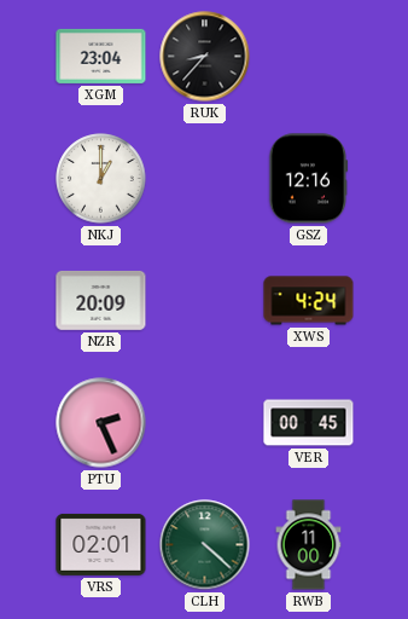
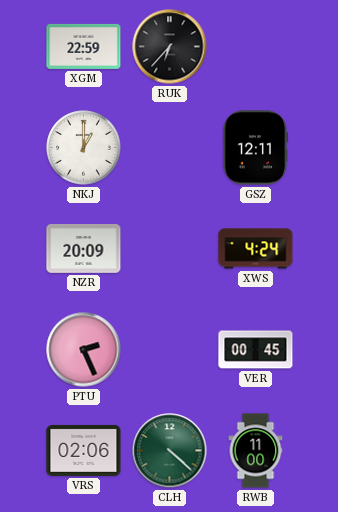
XGM: 23:04 -> 22:59
RUK: 8:37 -> 6:37
GSZ: 12:16 -> 12:11
VRS: 02:01 -> 02:06
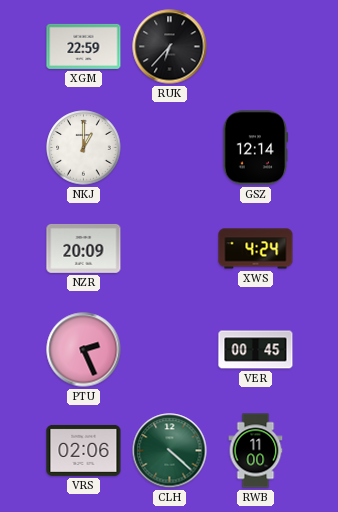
GSZ: 12:11 -> 12:14
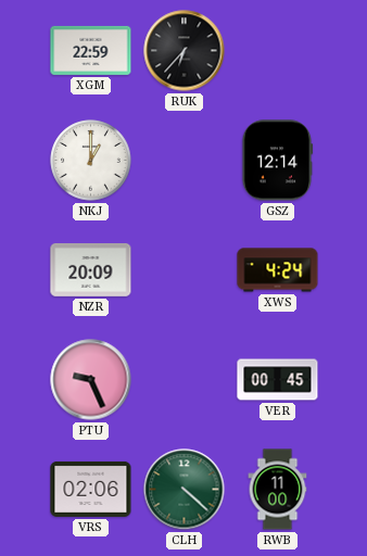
PTU: 2:26 -> 9:26
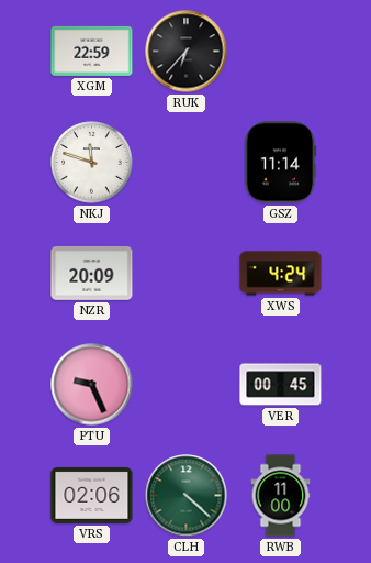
NKJ: 1:00 -> 11:48
GSZ: 12:14 -> 11:14
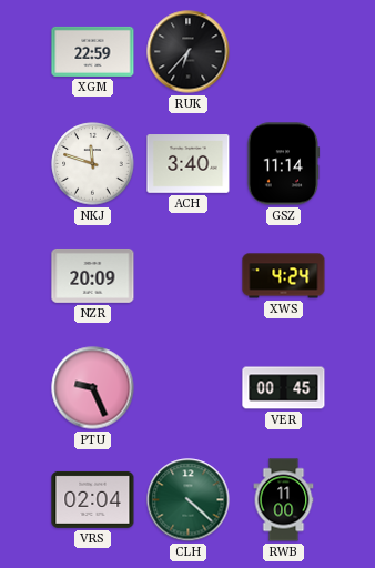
ACH: none -> 3:40
VRS: 02:06 -> 02:04
